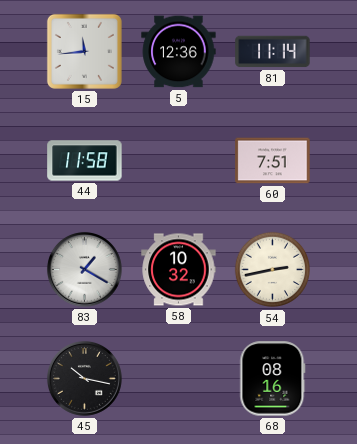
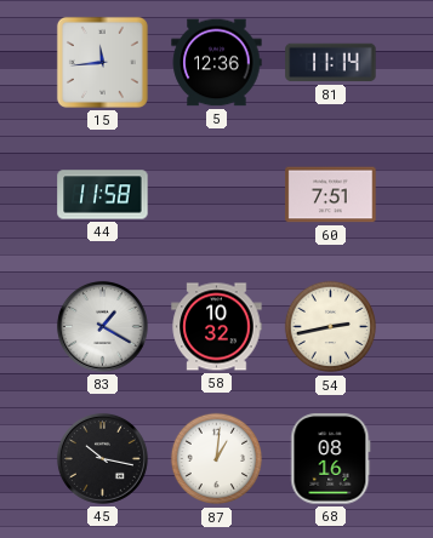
87: none -> 1:01
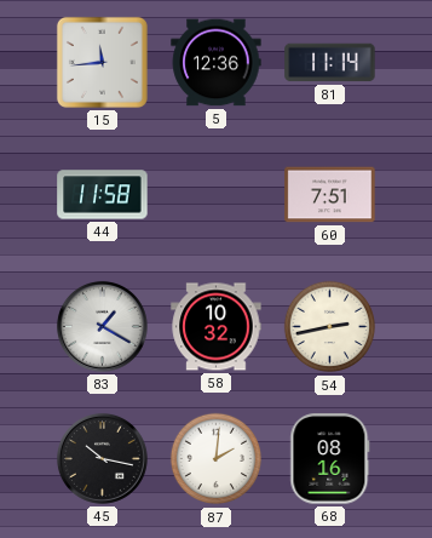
87: 1:01 -> 2:01
